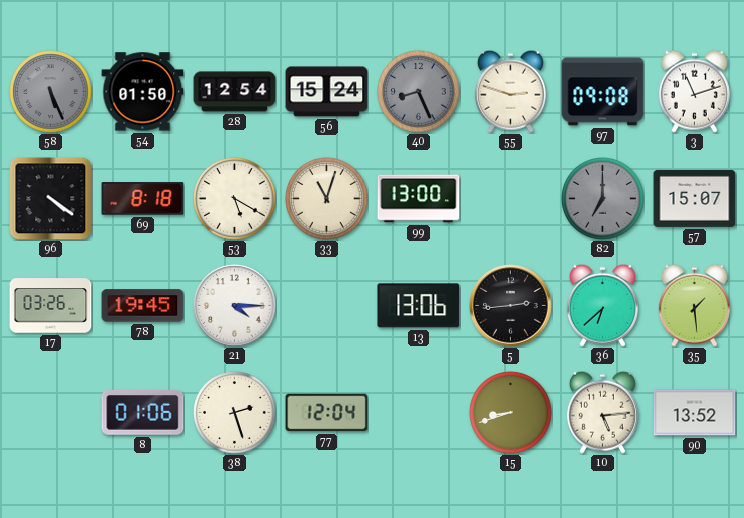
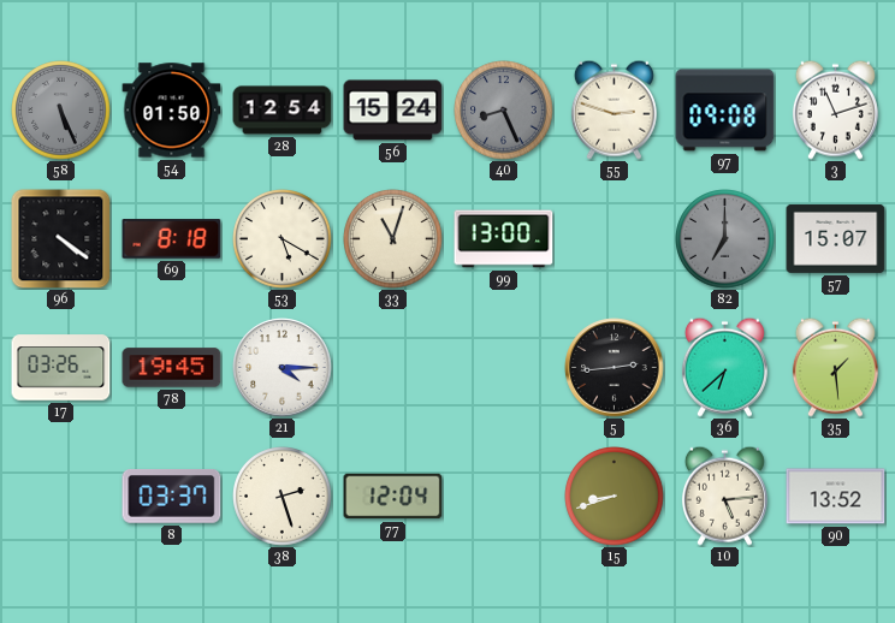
13: 13:06 -> none
8: 01:06 -> 03:37
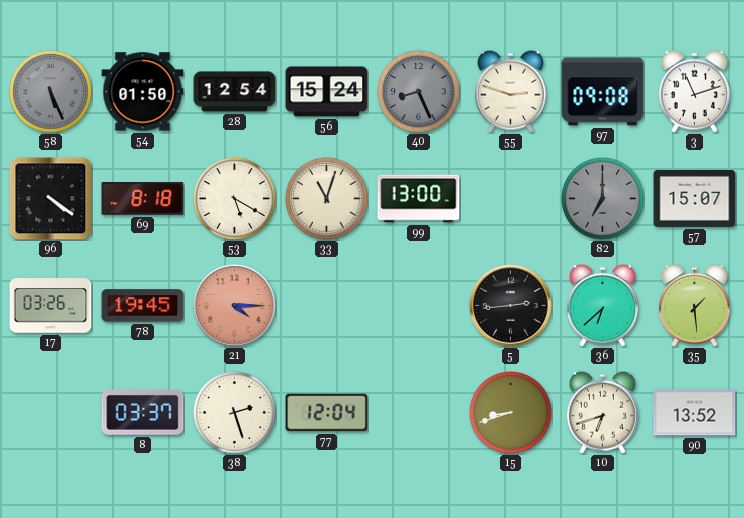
21 dial: white -> salmon
10: 5:14 -> 6:42
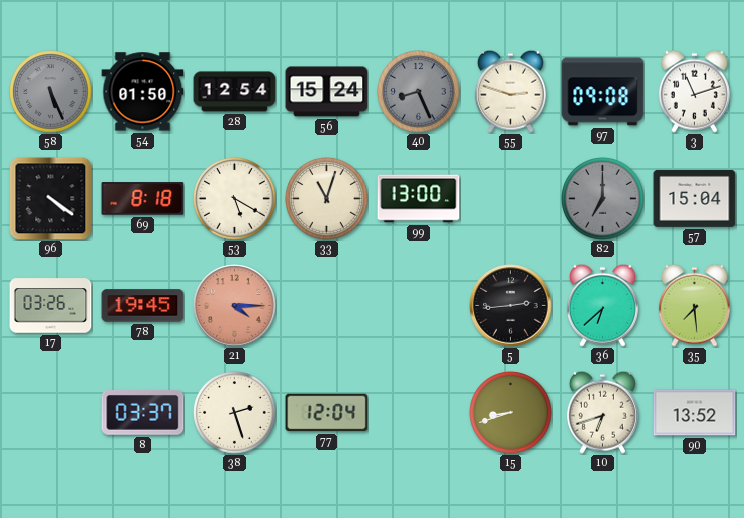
57: 15:07 -> 15:04
35: 1:29 -> 7:29
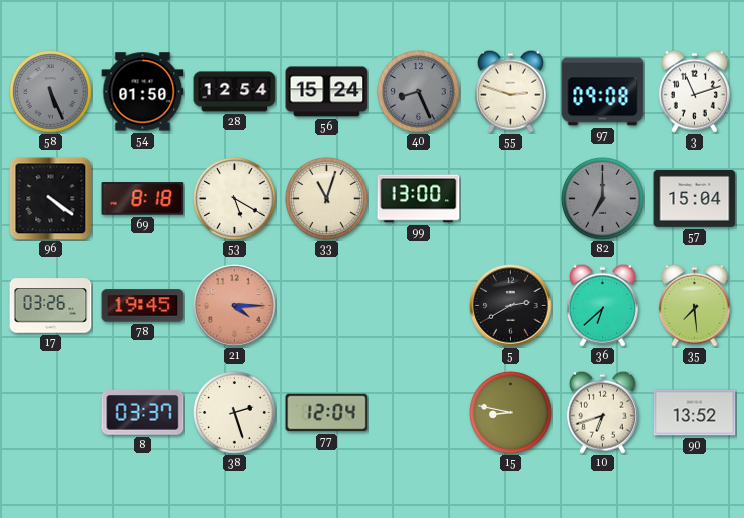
5: 2:44 -> 2:40
15: 8:42 -> 8:47
